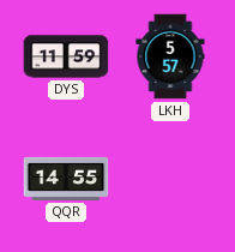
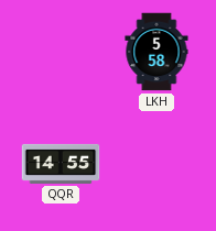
DYS: 11:59 -> none
LKH: 5:57 -> 5:58
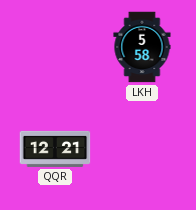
QQR: 14:55 -> 12:21
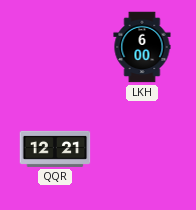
LKH: 5:58 -> 6:00
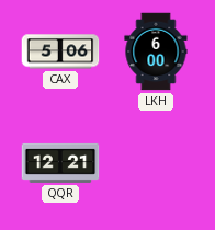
CAX: none -> 5:06
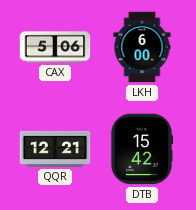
DTB: none -> 15:42
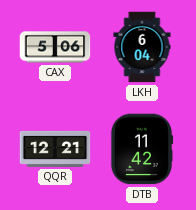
LKH: 6:00 -> 6:04
DTB: 15:42 -> 11:42
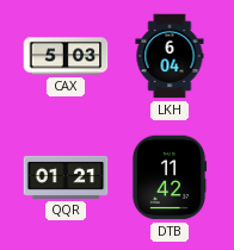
CAX: 5:06 -> 5:03
QQR: 12:21 -> 01:21
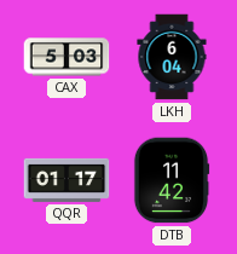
QQR: 01:21 -> 01:17
